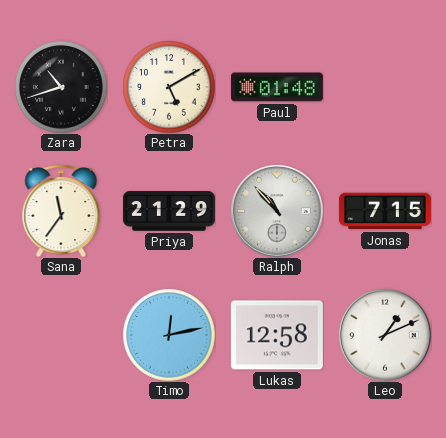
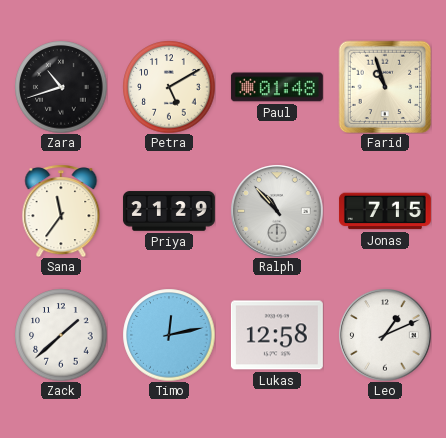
Farid: none -> 10:57
Zack: none -> 1:38
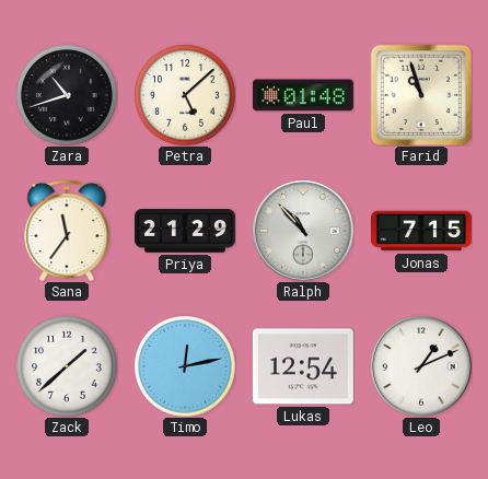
Petra: 5:10 -> 5:08
Lukas: 12:58 -> 12:54
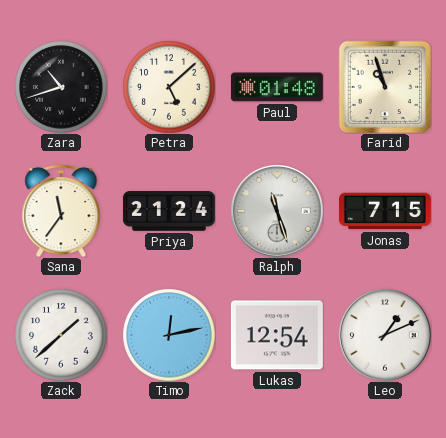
Priya: 21:29 -> 21:24
Ralph: 10:53 -> 11:27
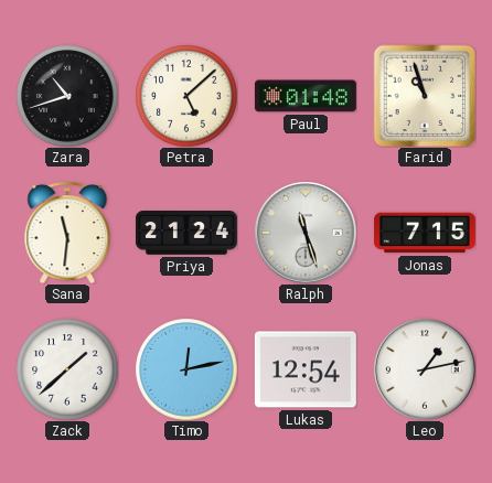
Sana: 11:36 -> 11:31
Leo: 1:11 -> 1:13
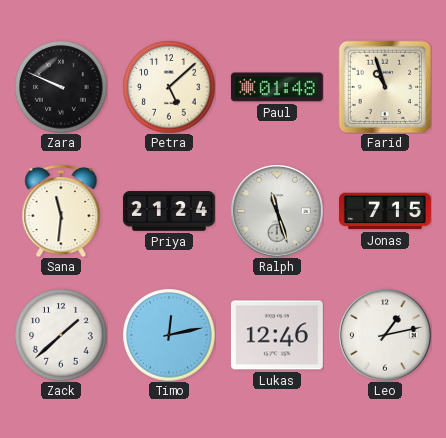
Zara: 10:42 -> 9:49
Lukas: 12:54 -> 12:46
